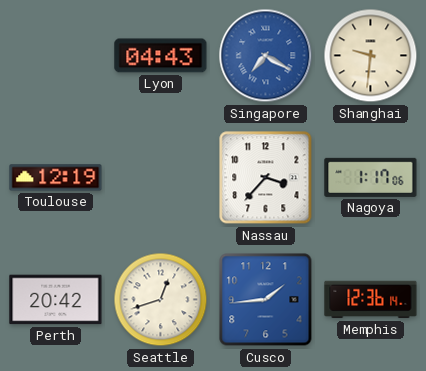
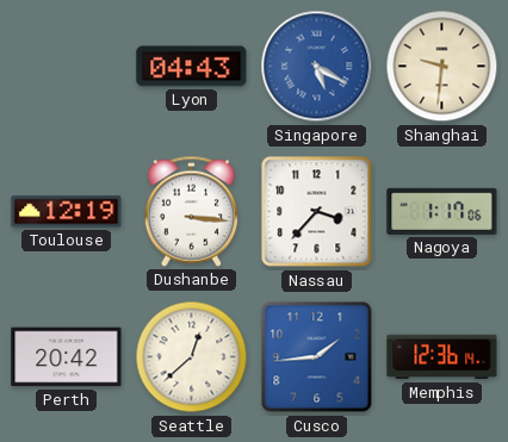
Singapore: 7:20 -> 5:20
Dushanbe: none -> 3:16
Seattle: 12:42 -> 12:38
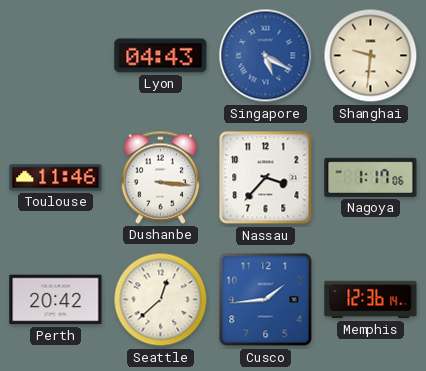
Toulouse: 12:19 -> 11:46
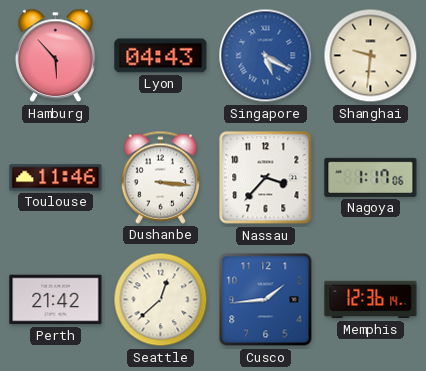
Hamburg: none -> 5:53
Perth: 20:42 -> 21:42
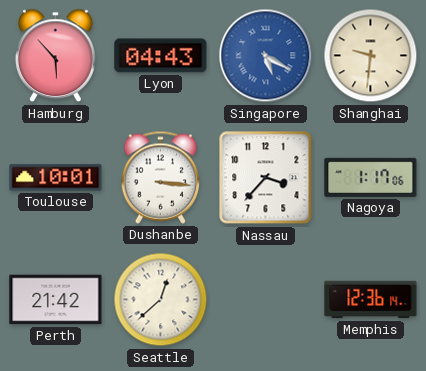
Toulouse: 11:46 -> 10:01
Cusco: 1:44 -> none
